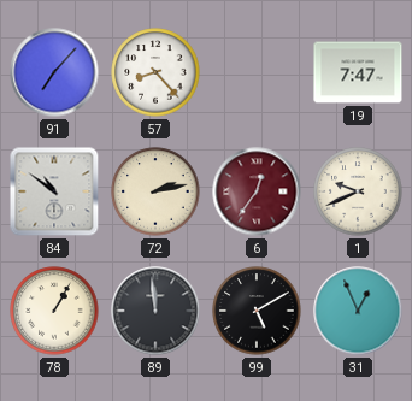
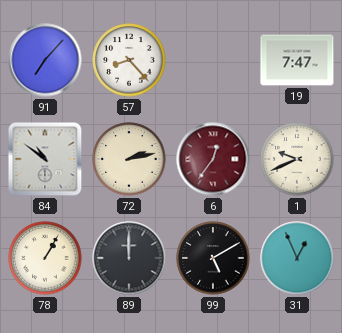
89: 11:59 -> 12:00
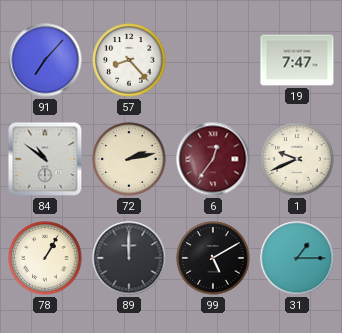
31: 12:56 -> 1:15
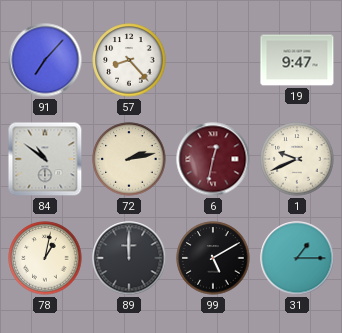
19: 7:47 -> 9:47
6: 12:36 -> 12:32
78: 1:05 -> 1:02
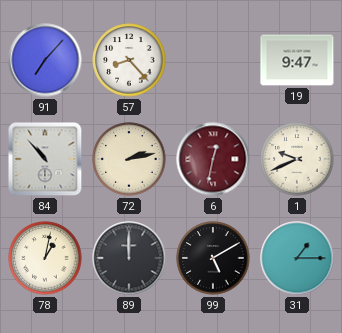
84: 10:51 -> 10:53
